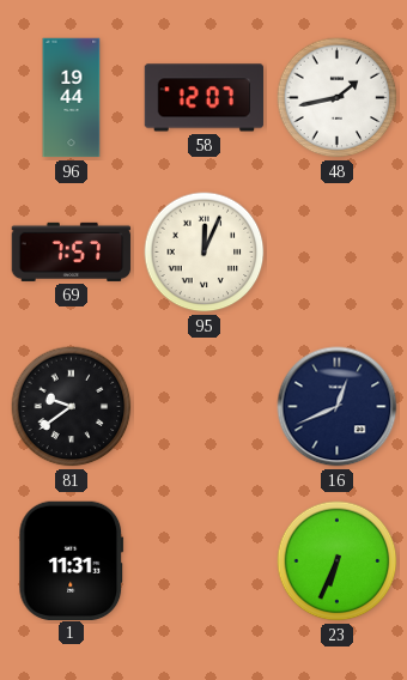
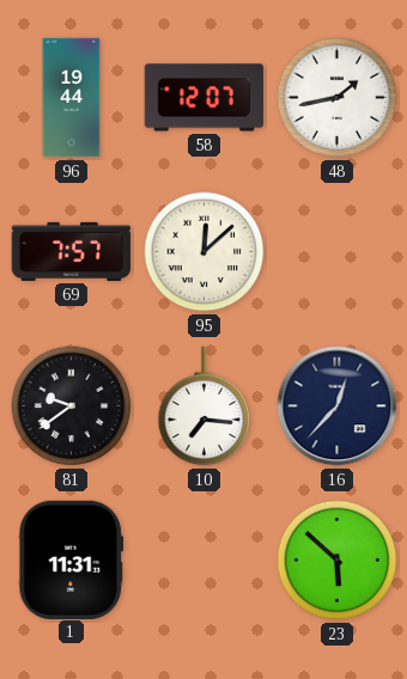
95: 12:04 -> 12:08
10: none -> 7:16
16: 12:41 -> 12:37
23: 6:34 -> 5:52
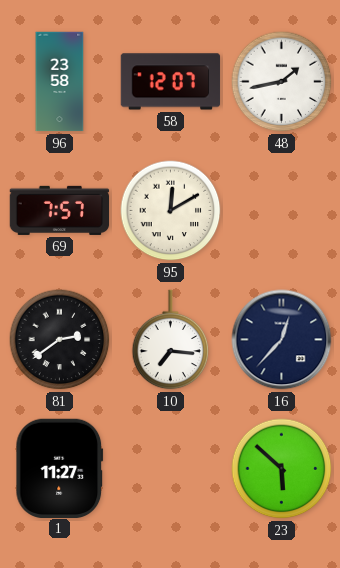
96: 19:44 -> 23:58
95: 12:08 -> 12:10
81: 9:39 -> 2:39
1: 11:31 -> 11:27
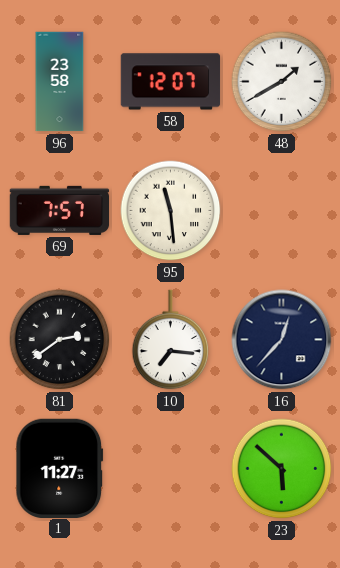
48: 1:43 -> 1:40
95: 12:10 -> 11:29
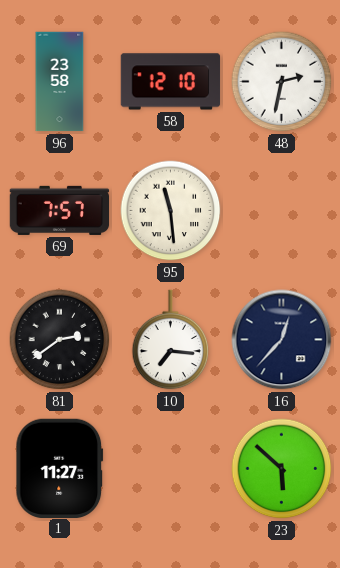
58: 12:07 -> 12:10
48: 1:40 -> 2:32
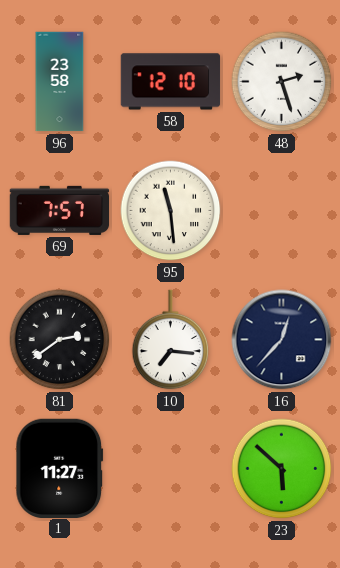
48: 2:32 -> 2:27
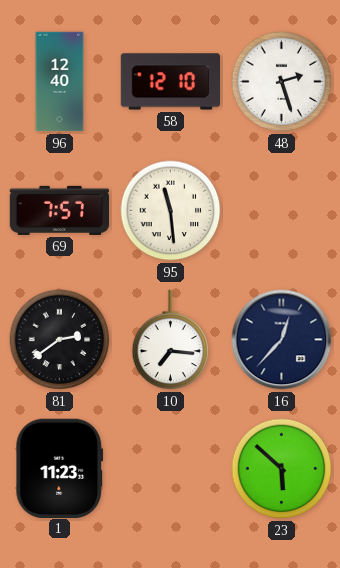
96: 23:58 -> 12:40
1: 11:27 -> 11:23
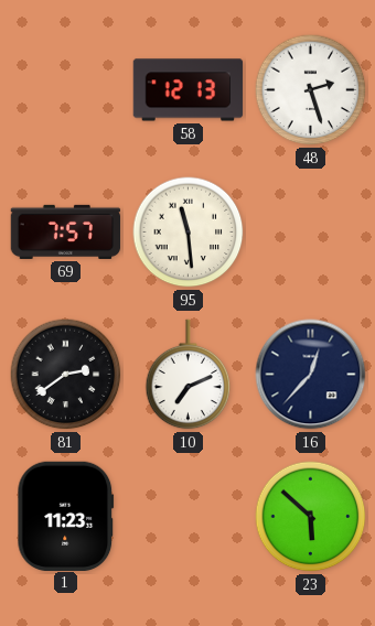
96: 12:40 -> none
58: 12:10 -> 12:13
10: 7:16 -> 7:11
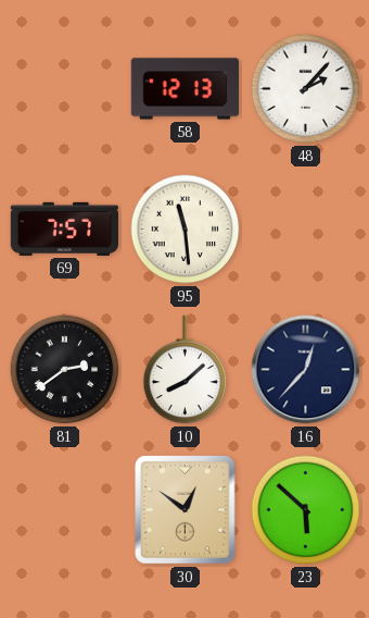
48: 2:27 -> 2:07
10: 7:11 -> 8:08
1: 11:23 -> none
30: none -> 12:51
